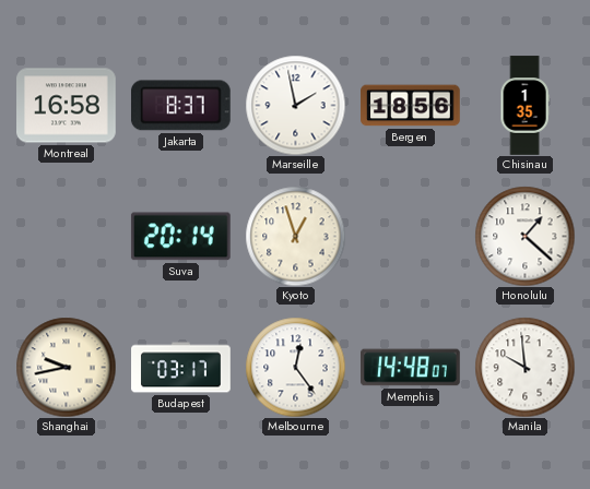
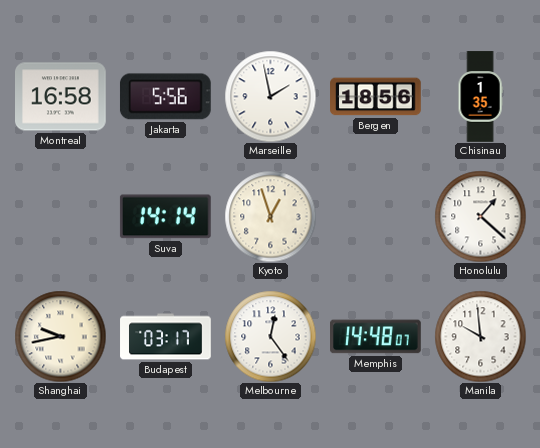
Jakarta: 8:37 -> 5:56
Suva: 20:14 -> 14:14
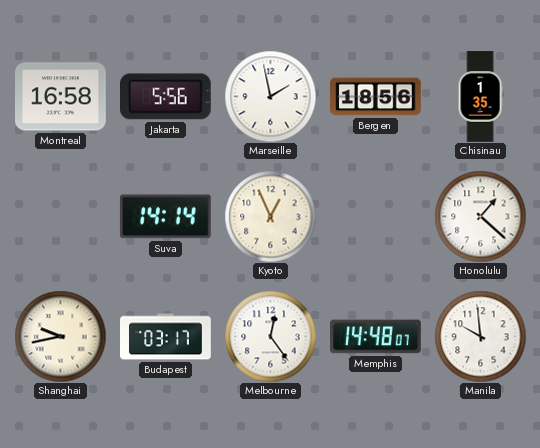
Kyoto: 12:57 -> 12:56
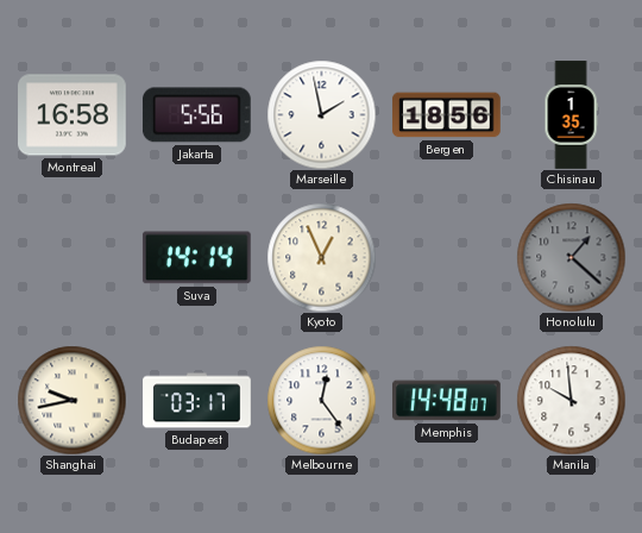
Honolulu dial: white -> grey
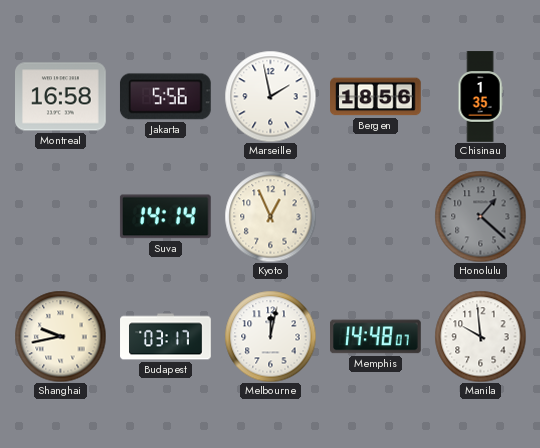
Melbourne: 12:24 -> 12:02
